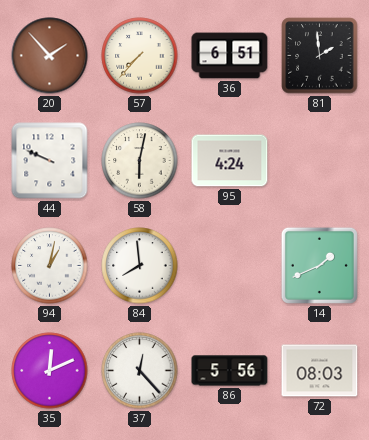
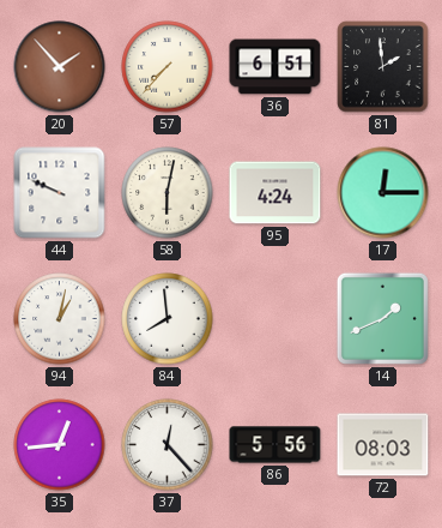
17: none -> 12:15
35: 12:11 -> 12:44
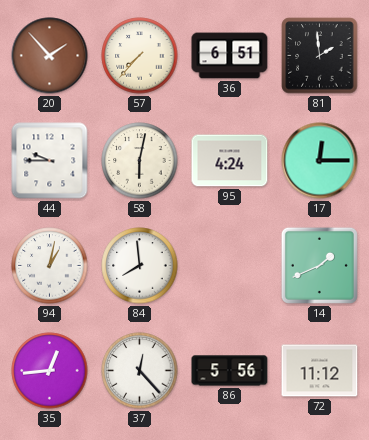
44: 9:49 -> 9:45
72: 08:03 -> 11:12
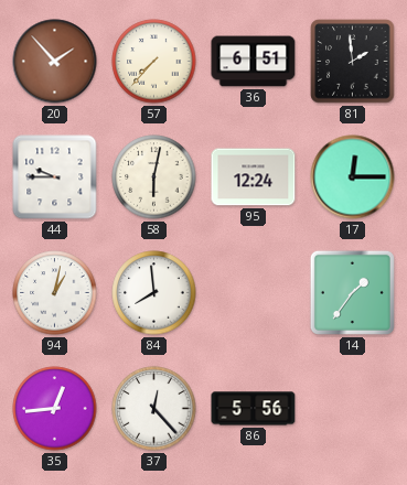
95: 4:24 -> 12:24
14: 1:41 -> 1:36
72: 11:12 -> none
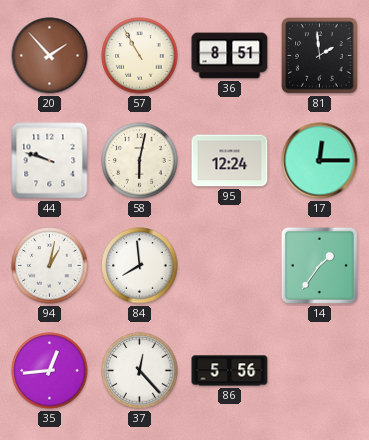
57: 7:37 -> 10:55
36: 6:51 -> 8:51
44: 9:45 -> 9:48
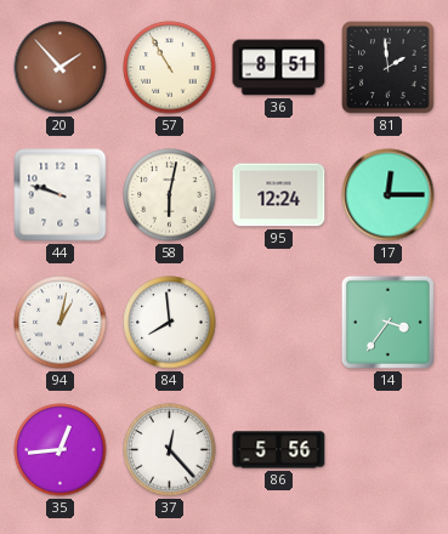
14: 1:36 -> 3:36
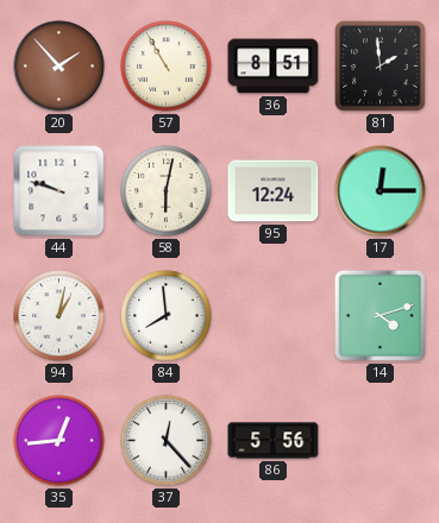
14: 3:36 -> 4:12
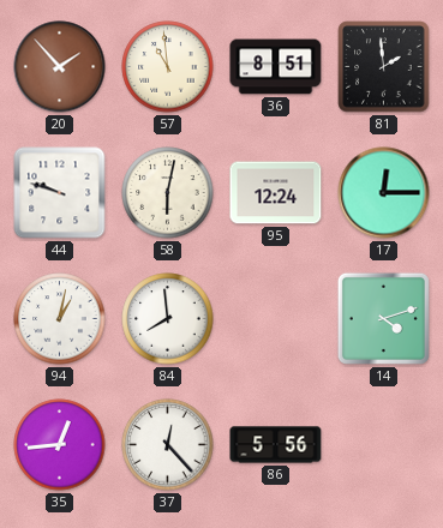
57: 10:55 -> 10:59
